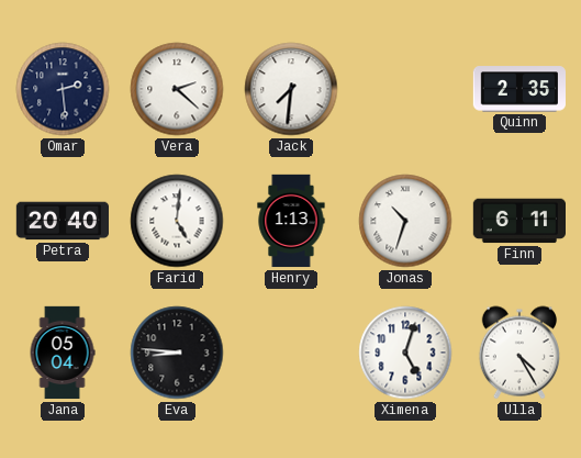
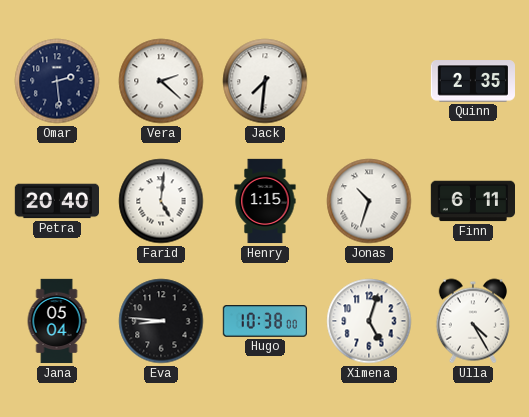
Henry: 1:13 -> 1:15
Hugo: none -> 10:38
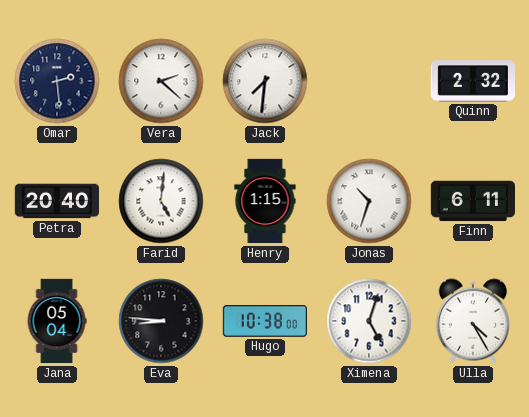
Quinn: 2:35 -> 2:32
